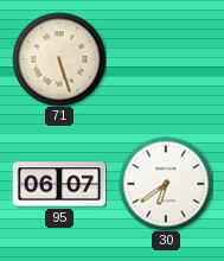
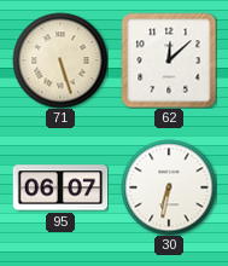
62: none -> 12:08
30: 6:39 -> 6:32
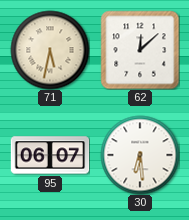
71: 5:27 -> 5:32
30: 6:32 -> 6:29
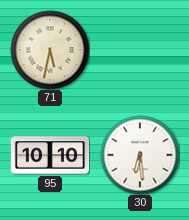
62: 12:08 -> none
95: 06:07 -> 10:10
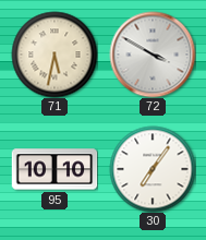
72: none -> 3:50
30: 6:29 -> 7:06
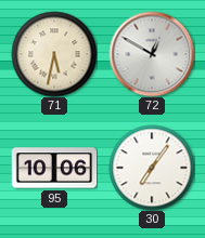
72: 3:50 -> 12:50
95: 10:10 -> 10:06
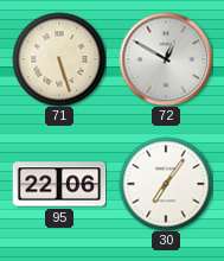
71: 5:32 -> 5:27
95: 10:06 -> 22:06
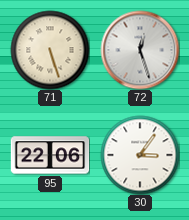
72: 12:50 -> 12:27
30: 7:06 -> 3:06
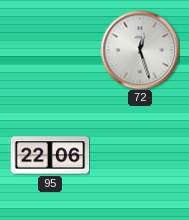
71: 5:27 -> none
30: 3:06 -> none
